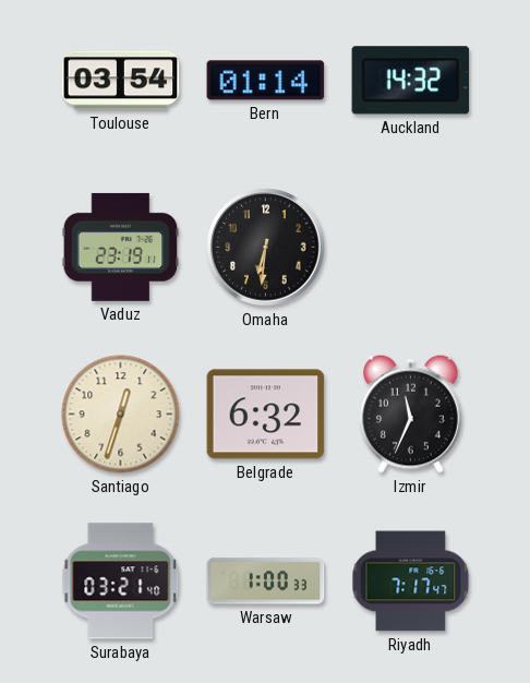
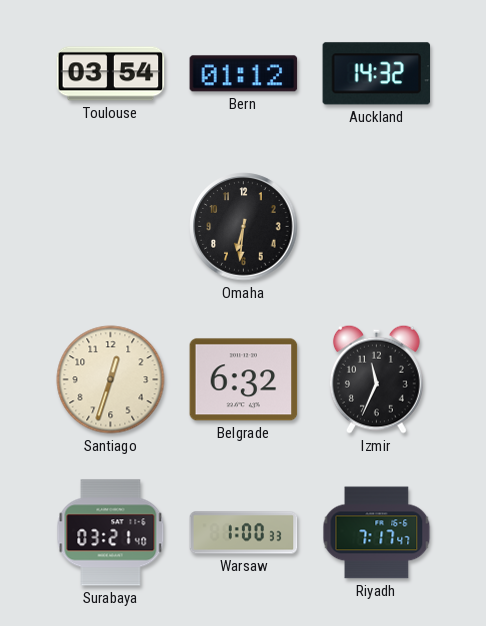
Bern: 01:14 -> 01:12
Vaduz: 23:19 -> none
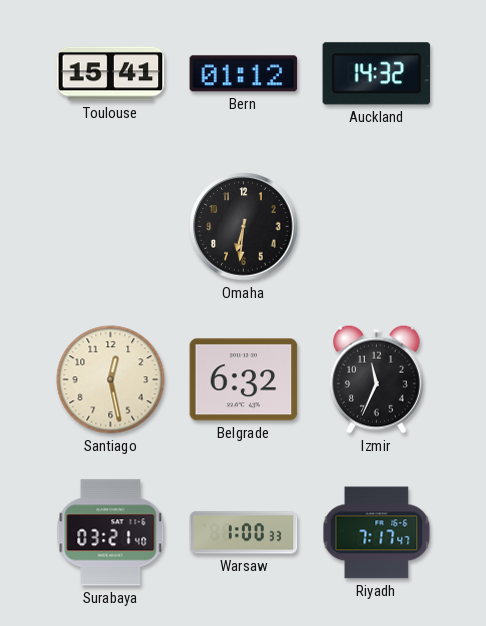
Toulouse: 03:54 -> 15:41
Santiago: 12:33 -> 12:28
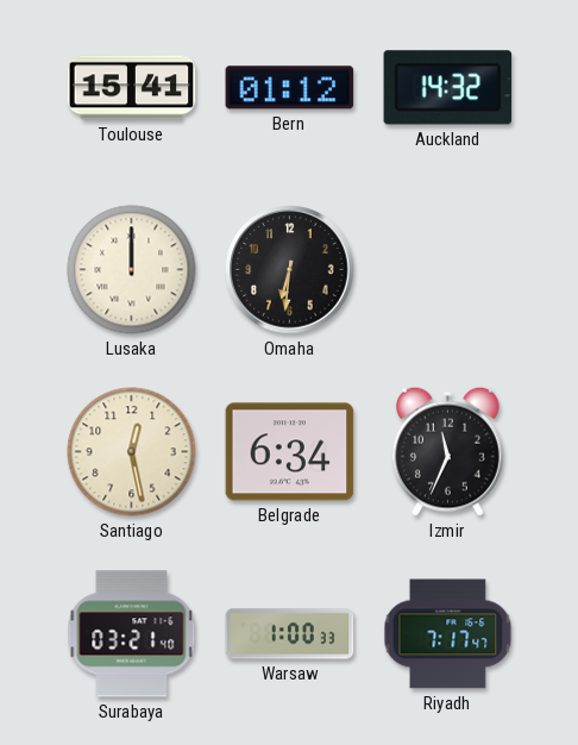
Lusaka: none -> 12:00
Belgrade: 6:32 -> 6:34
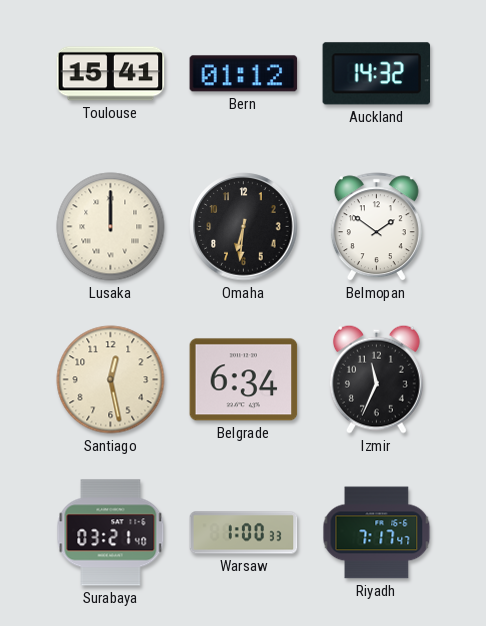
Belmopan: none -> 1:51
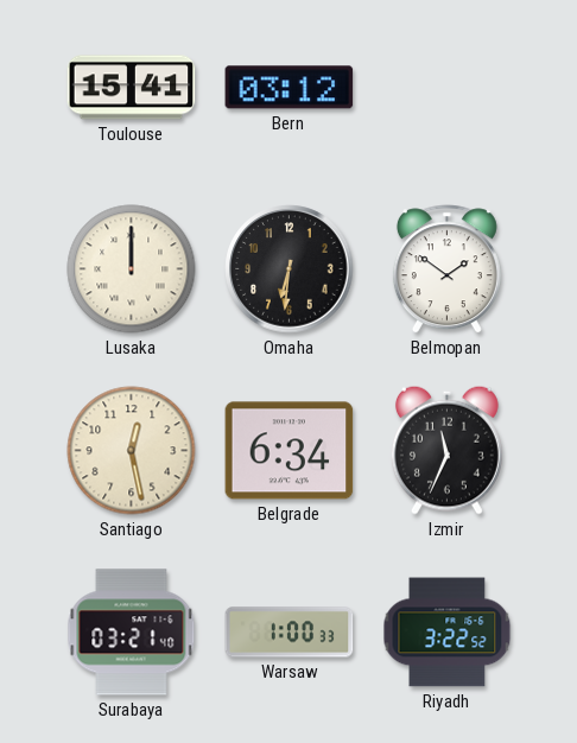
Bern: 01:12 -> 03:12
Auckland: 14:32 -> none
Riyadh: 7:17 -> 3:22
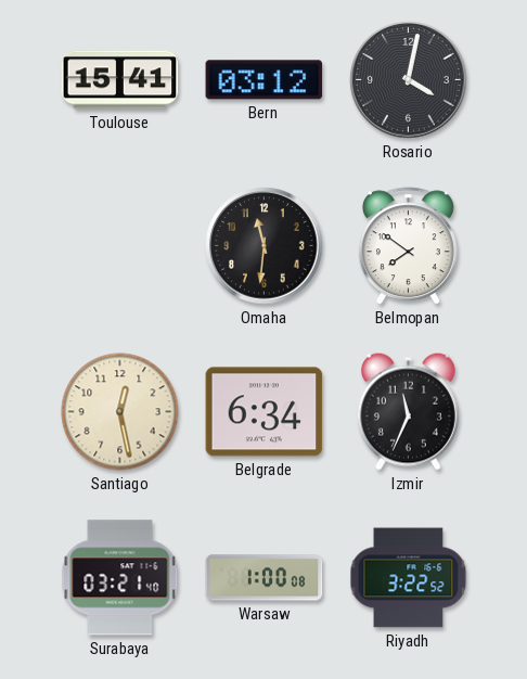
Rosario: none -> 4:02
Lusaka: 12:00 -> none
Omaha: 6:31 -> 11:31
Belmopan: 1:51 -> 7:51
Warsaw: 1:00:33 -> 1:00:08
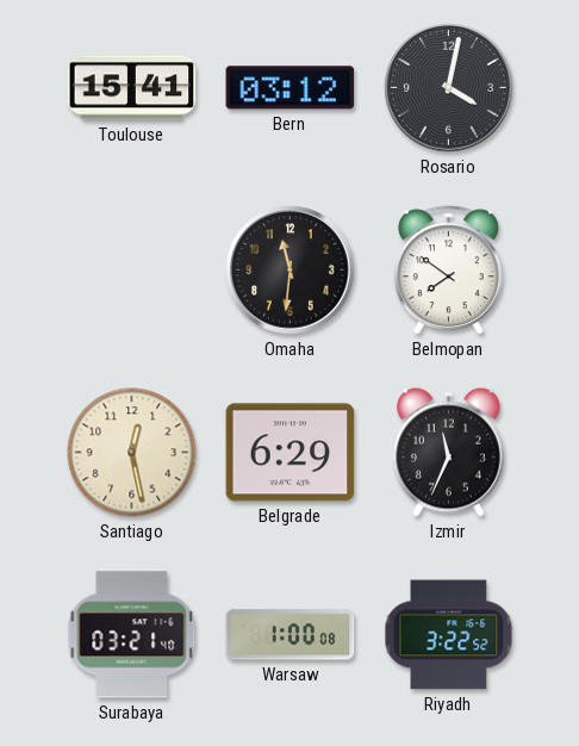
Belgrade: 6:34 -> 6:29
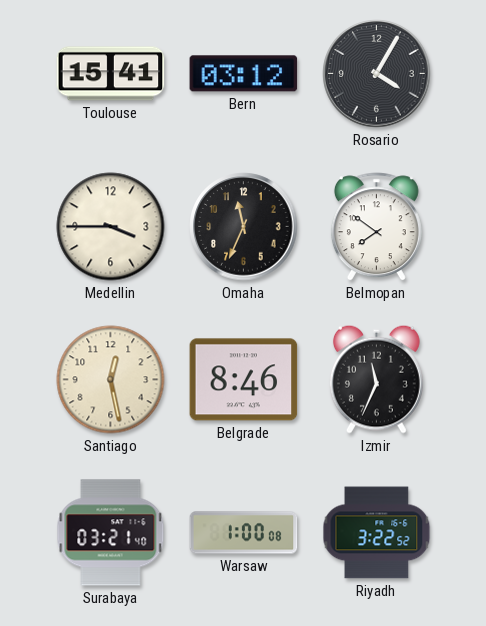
Rosario: 4:02 -> 4:05
Medellin: none -> 3:45
Omaha: 11:31 -> 11:34
Belgrade: 6:29 -> 8:46
